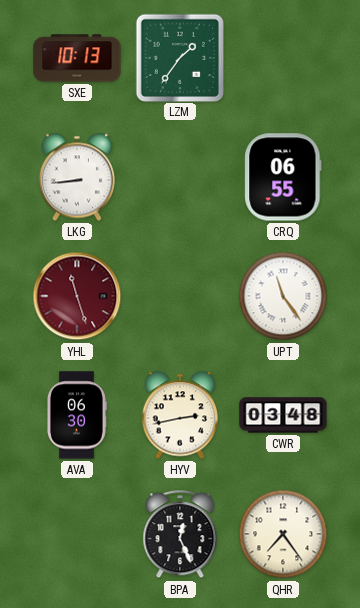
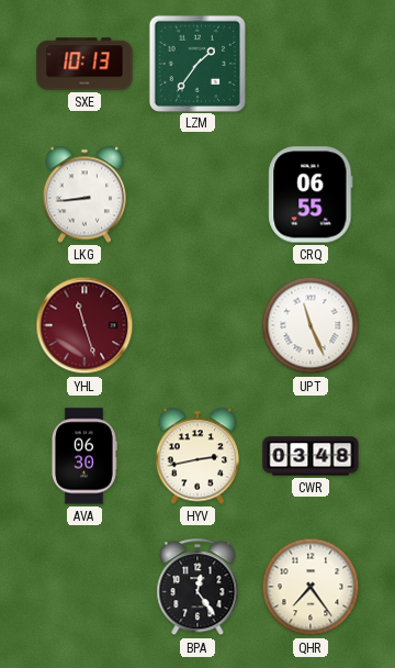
UPT: 11:24 -> 11:26
BPA: 12:26 -> 12:24
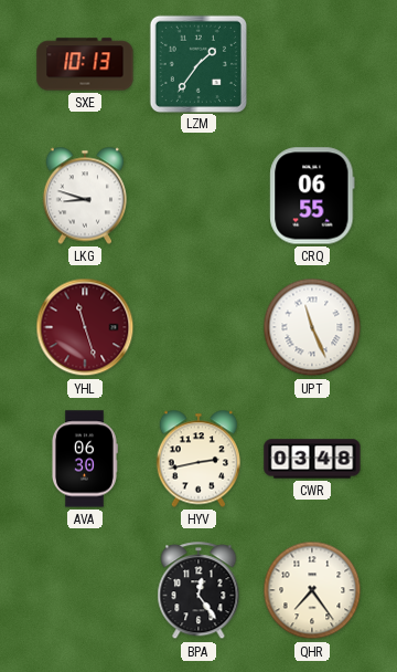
LKG: 8:44 -> 8:48
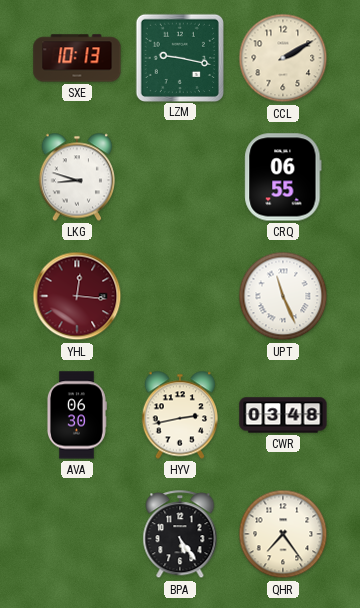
LZM: 1:36 -> 9:17
CCL: none -> 2:10
YHL: 11:27 -> 12:16
BPA: 12:24 -> 5:24
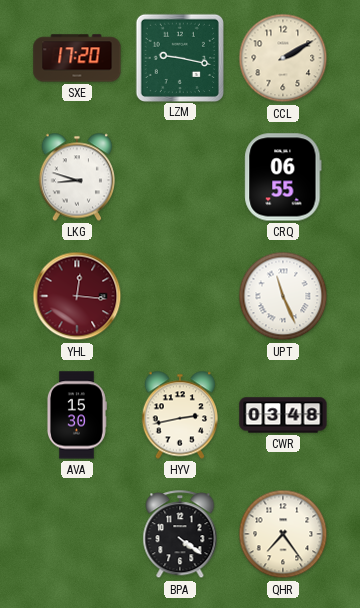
SXE: 10:13 -> 17:20
AVA: 06:30 -> 15:30
BPA: 5:24 -> 4:21
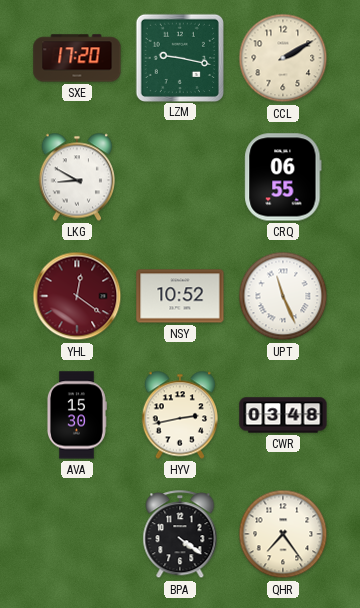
LKG: 8:48 -> 8:50
YHL: 12:16 -> 12:21
NSY: none -> 10:52
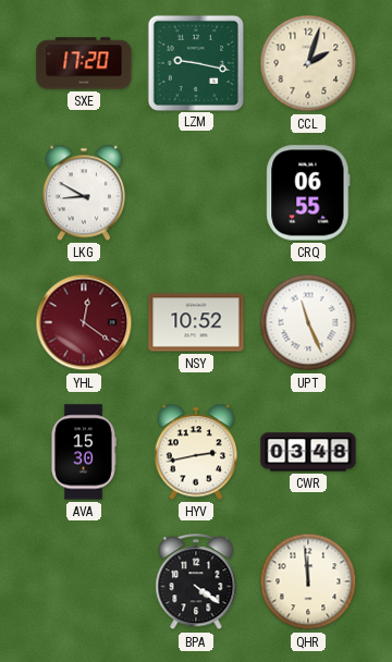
CCL: 2:10 -> 2:03
QHR: 7:24 -> 11:59
